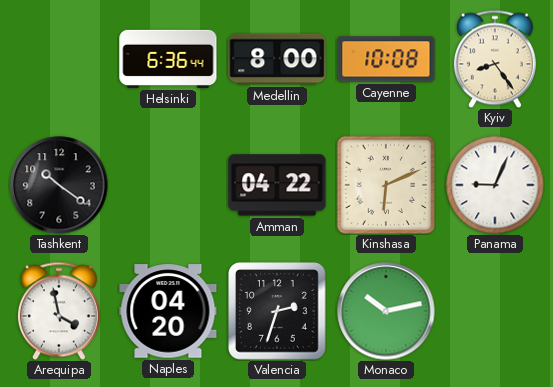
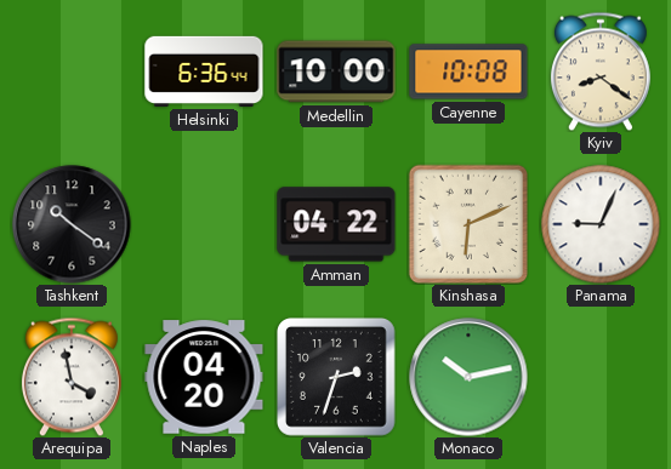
Medellin: 8:00 -> 10:00
Kyiv: 8:24 -> 8:21
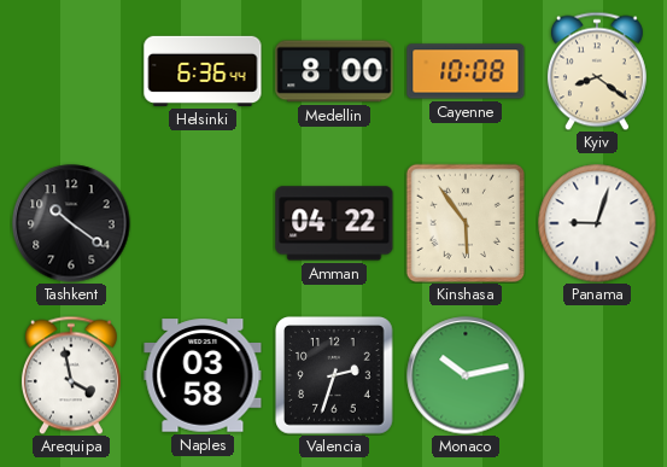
Medellin: 10:00 -> 8:00
Kinshasa: 6:11 -> 5:54
Panama: 9:04 -> 9:03
Naples: 04:20 -> 03:58
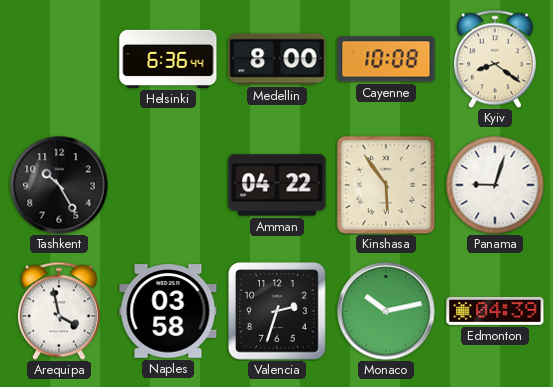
Tashkent: 10:21 -> 10:25
Edmonton: none -> 04:39
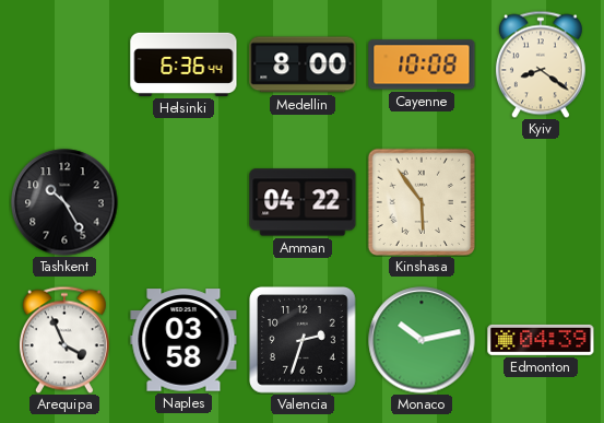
Panama: 9:03 -> none
Arequipa: 3:58 -> 3:56
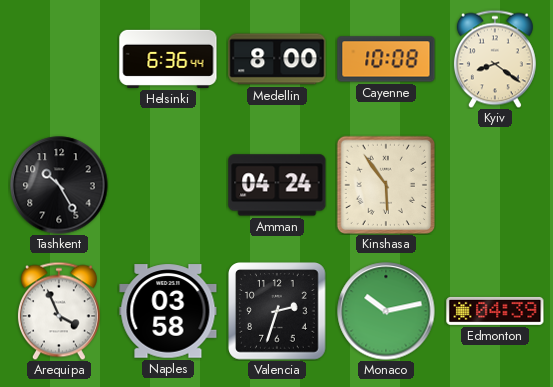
Amman: 04:22 -> 04:24
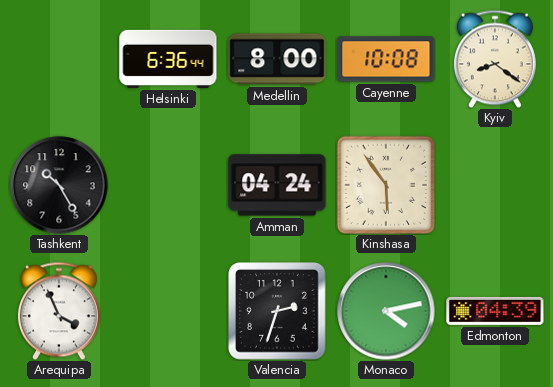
Naples: 03:58 -> none
Monaco: 10:13 -> 4:13
